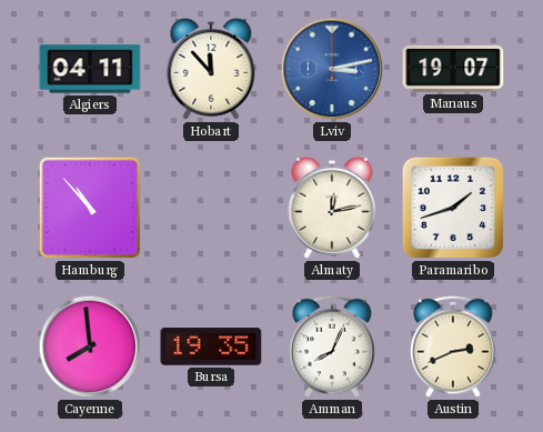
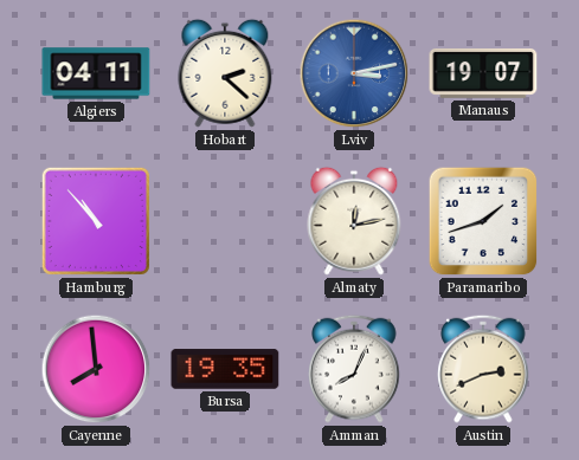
Hobart: 11:53 -> 2:22
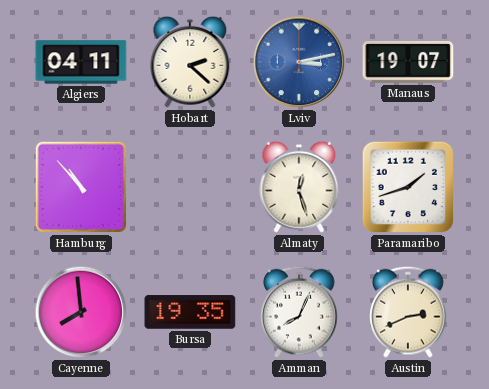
Almaty: 12:13 -> 12:27
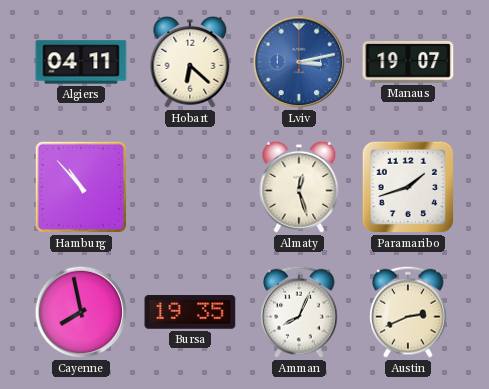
Hobart: 2:22 -> 6:22
Cayenne: 7:59 -> 7:58
